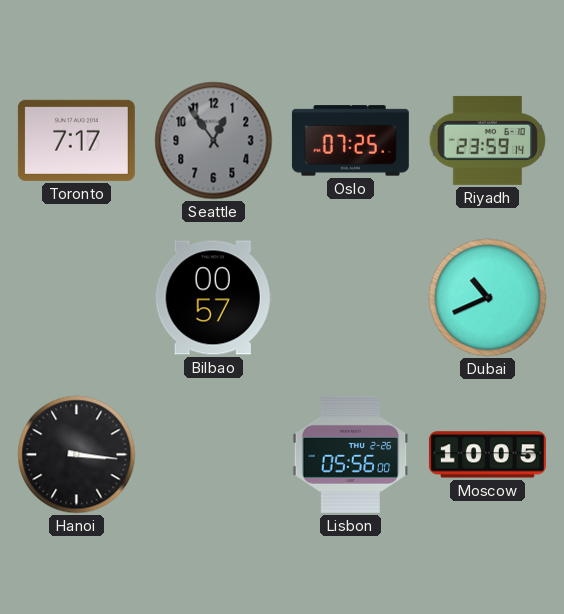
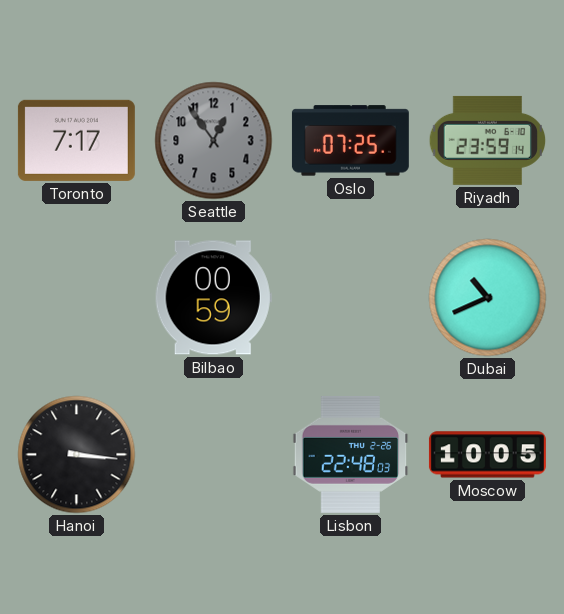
Bilbao: 00:57 -> 00:59
Lisbon: 05:56 -> 22:48
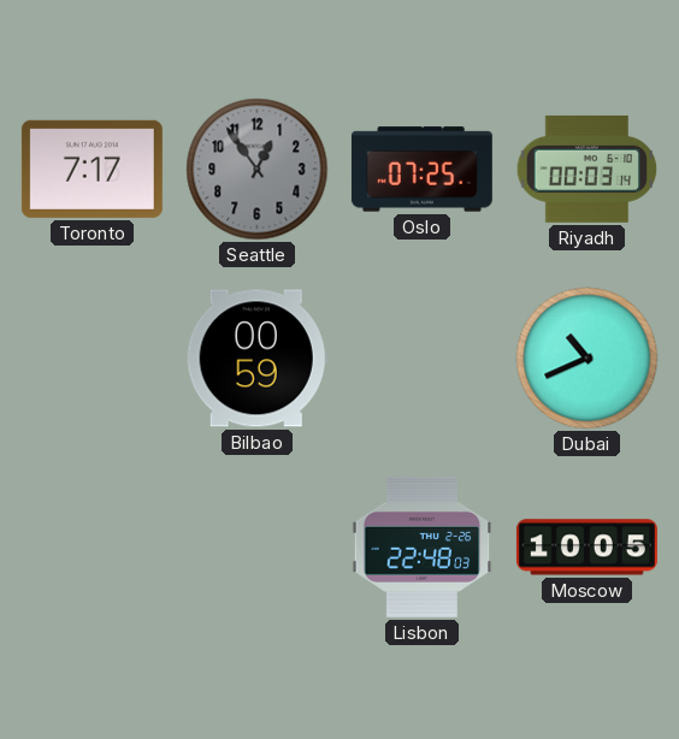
Riyadh: 23:59 -> 00:03
Hanoi: 3:16 -> none
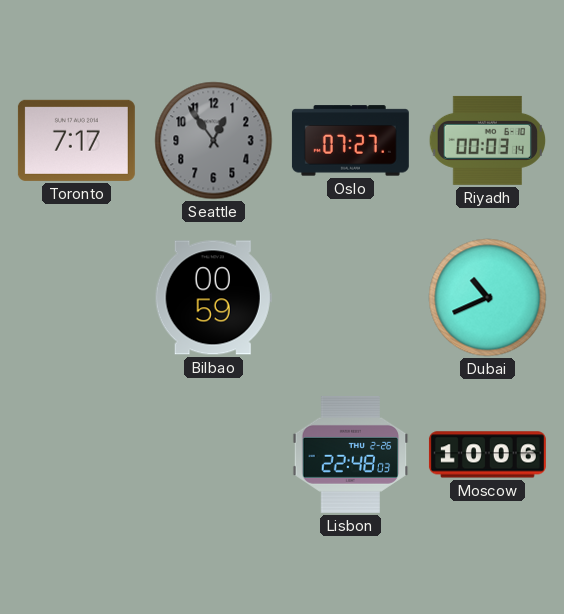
Oslo: 07:25 -> 07:27
Moscow: 10:05 -> 10:06
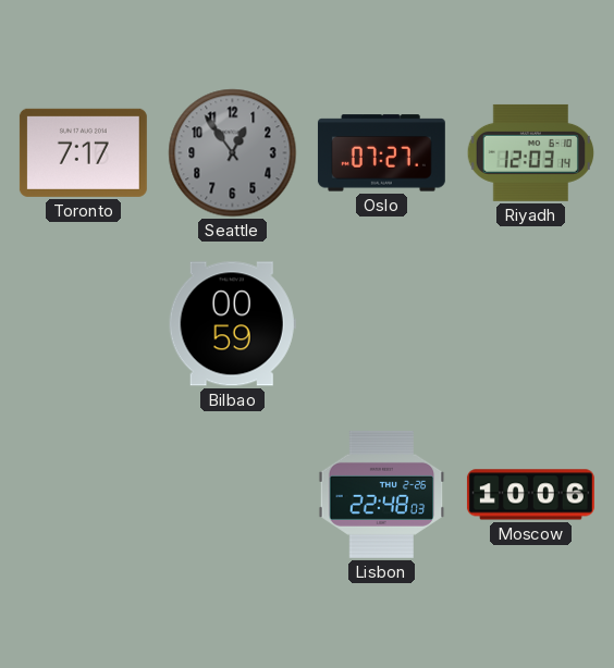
Riyadh: 00:03 -> 12:03
Dubai: 10:41 -> none
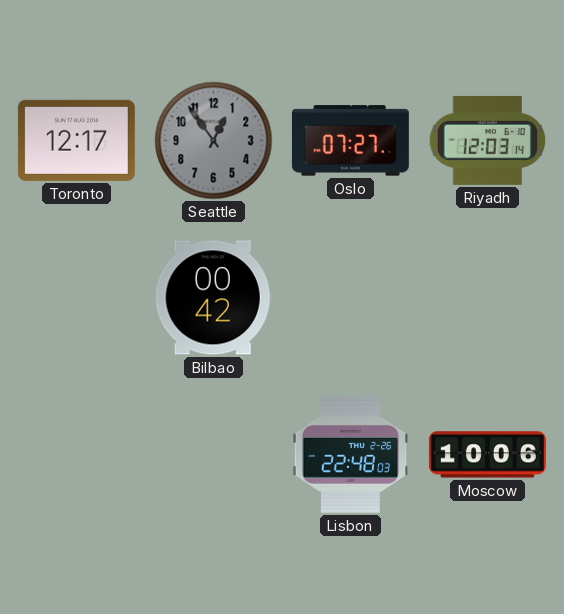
Toronto: 7:17 -> 12:17
Bilbao: 00:59 -> 00:42
